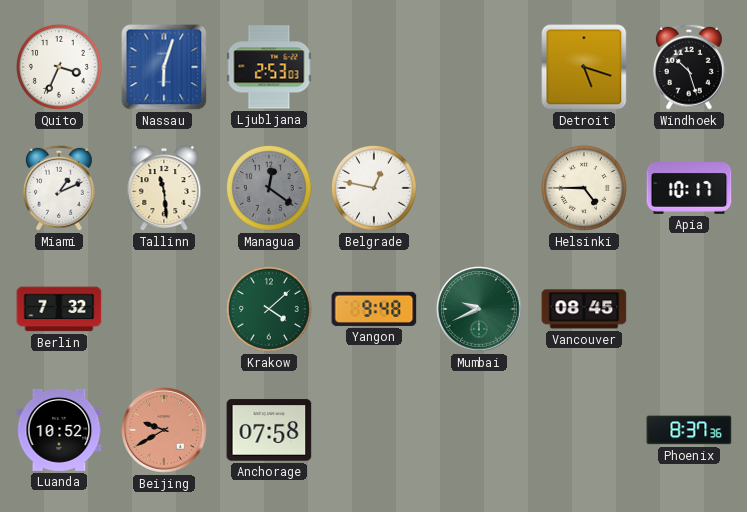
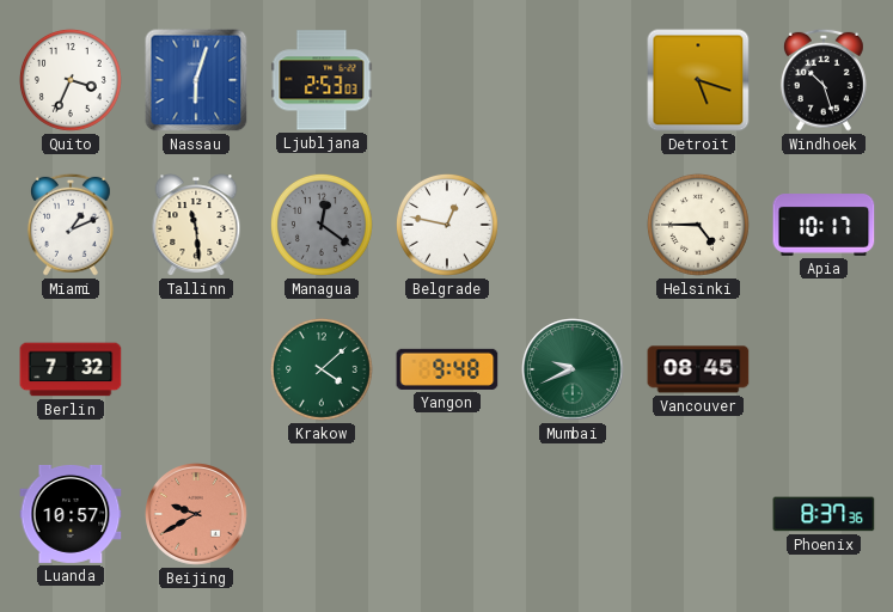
Luanda: 10:52 -> 10:57
Anchorage: 07:58 -> none
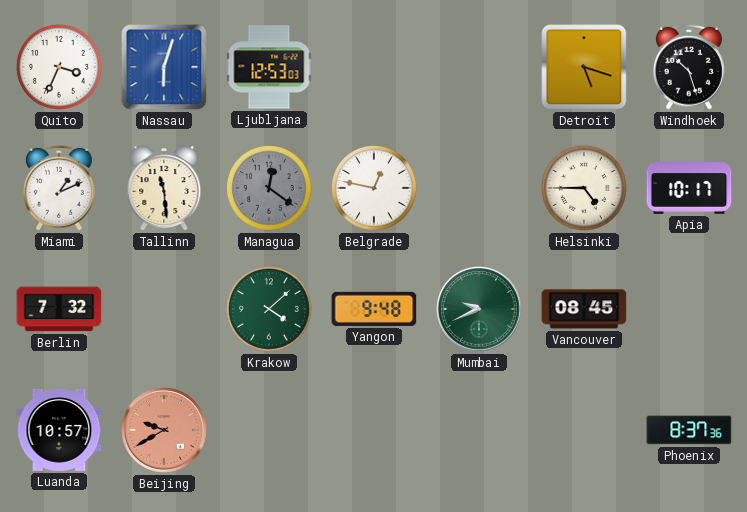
Ljubljana: 2:53 -> 12:53
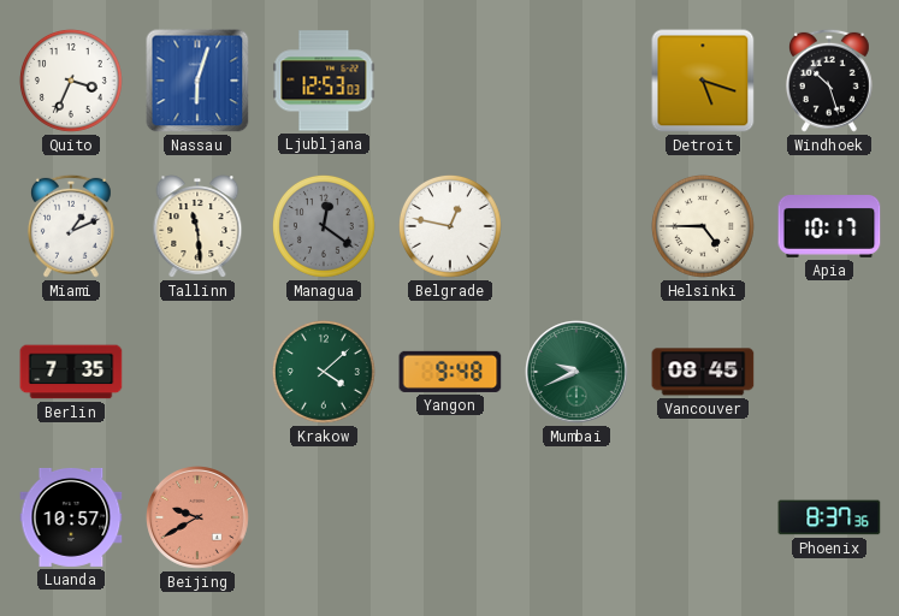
Berlin: 7:32 -> 7:35
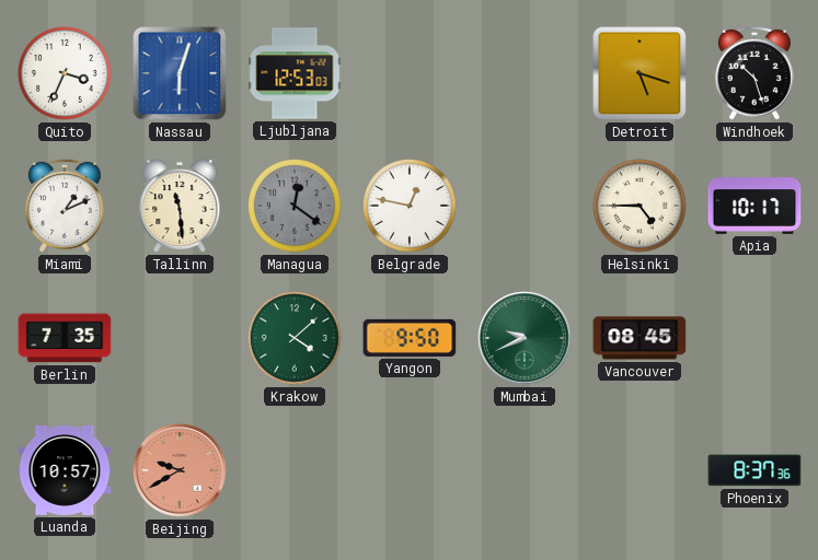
Yangon: 9:48 -> 9:50
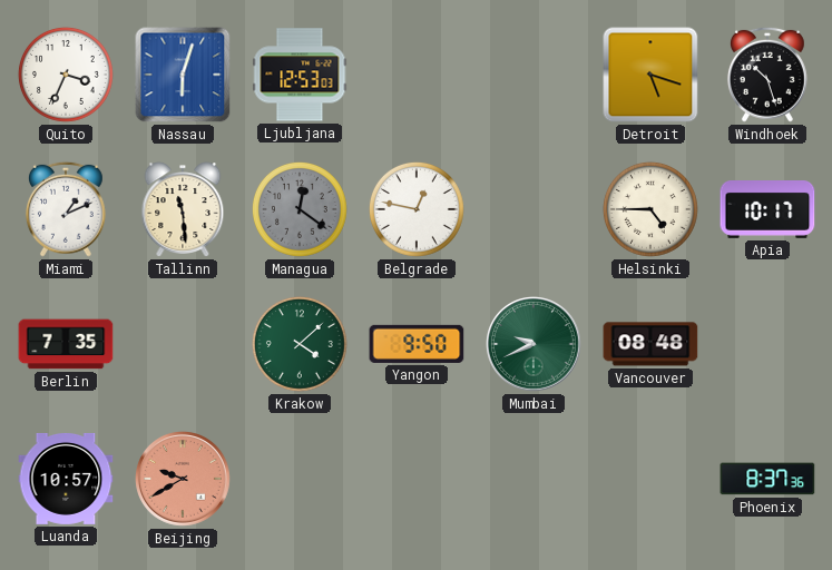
Vancouver: 08:45 -> 08:48
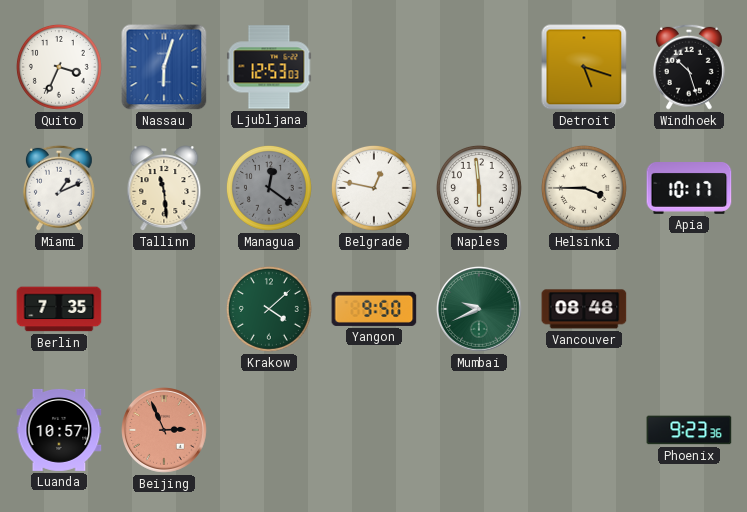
Naples: none -> 5:59
Helsinki: 4:45 -> 3:45
Beijing: 9:40 -> 2:56
Phoenix: 8:37 -> 9:23
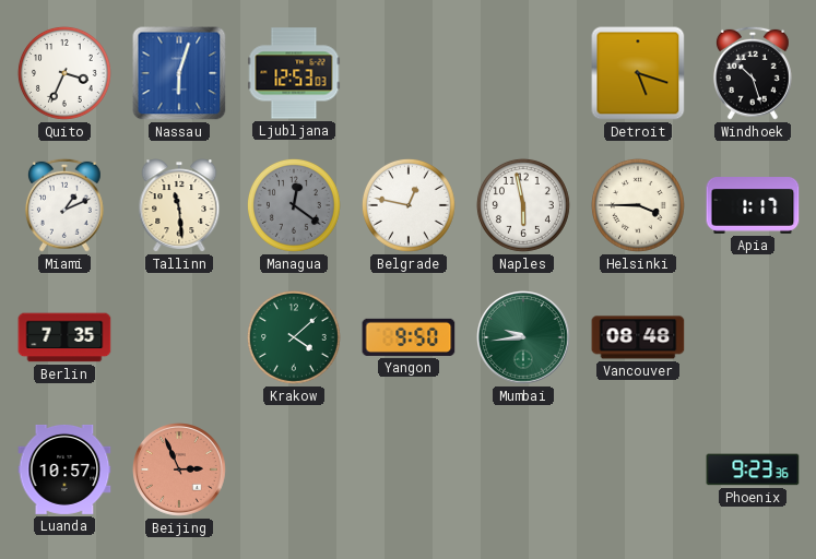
Naples: 5:59 -> 5:58
Apia: 10:17 -> 1:17
Mumbai: 9:41 -> 9:44
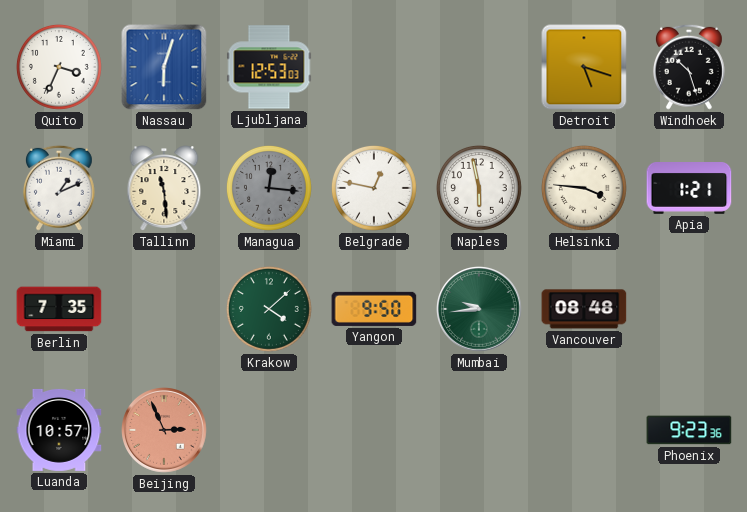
Managua: 12:21 -> 12:16
Helsinki: 3:45 -> 3:46
Apia: 1:17 -> 1:21
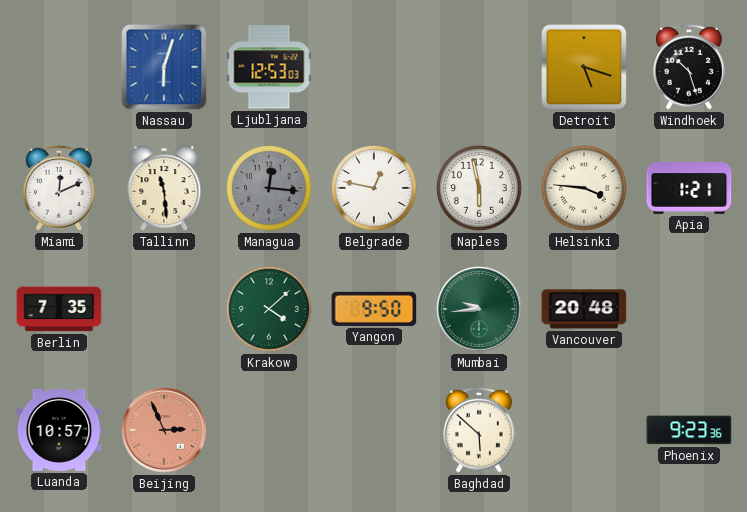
Quito: 3:34 -> none
Miami: 1:11 -> 12:11
Vancouver: 08:48 -> 20:48
Baghdad: none -> 5:52
